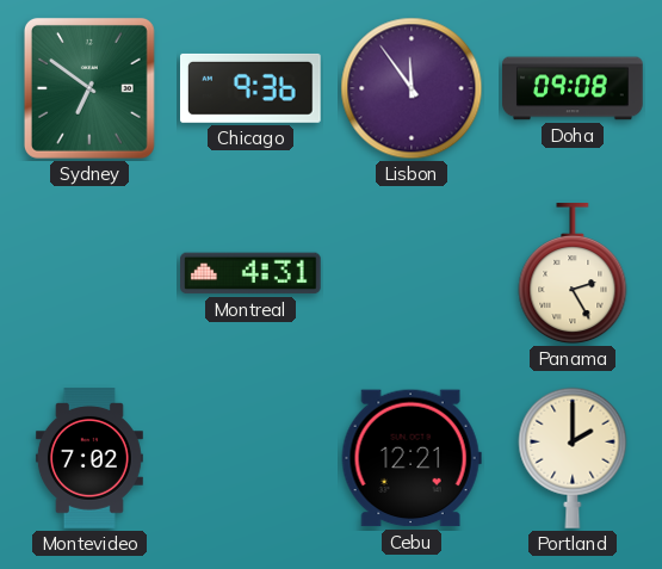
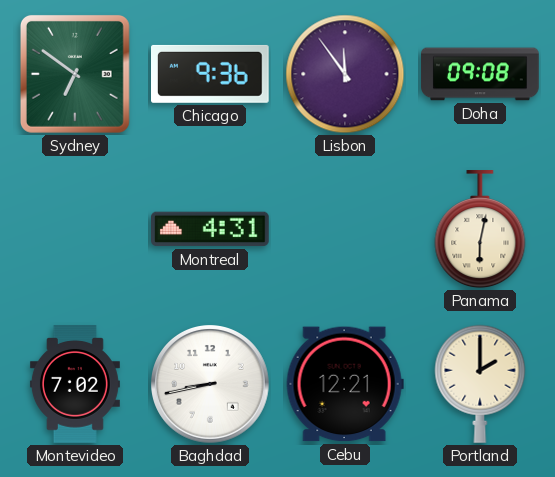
Panama: 2:25 -> 6:02
Baghdad: none -> 8:43
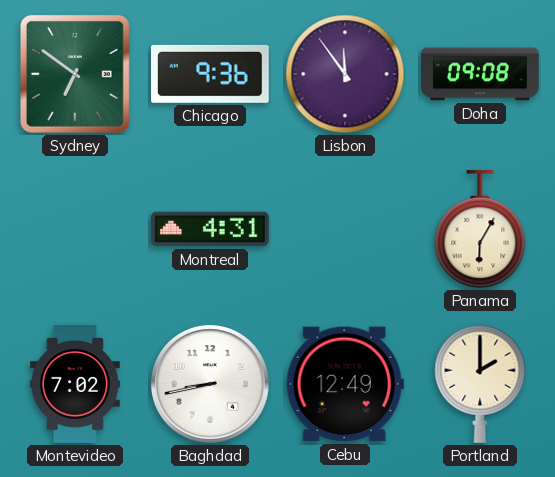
Panama: 6:02 -> 6:05
Cebu: 12:21 -> 12:49
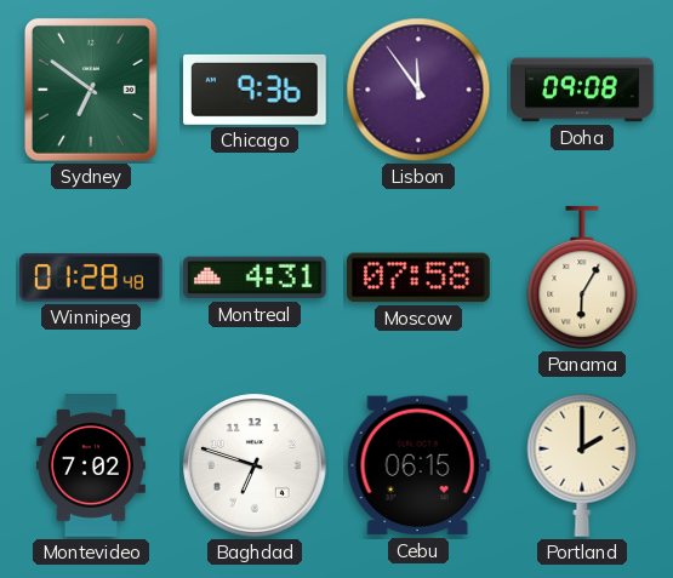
Winnipeg: none -> 01:28
Moscow: none -> 07:58
Baghdad: 8:43 -> 6:48
Cebu: 12:49 -> 06:15
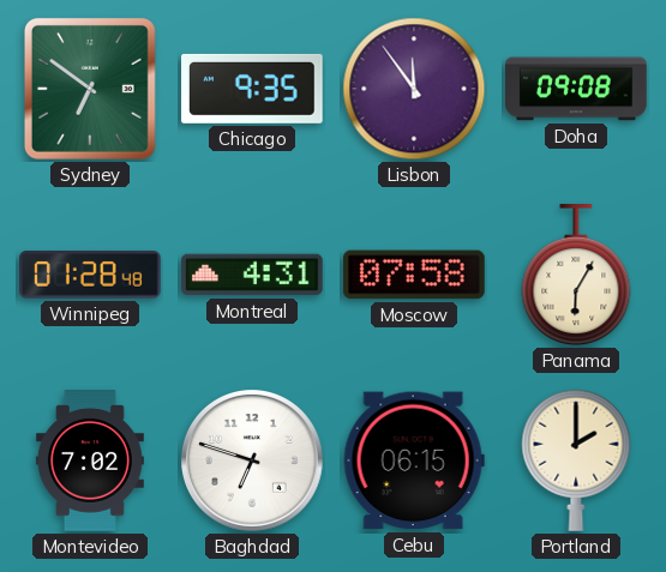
Chicago: 9:36 -> 9:35
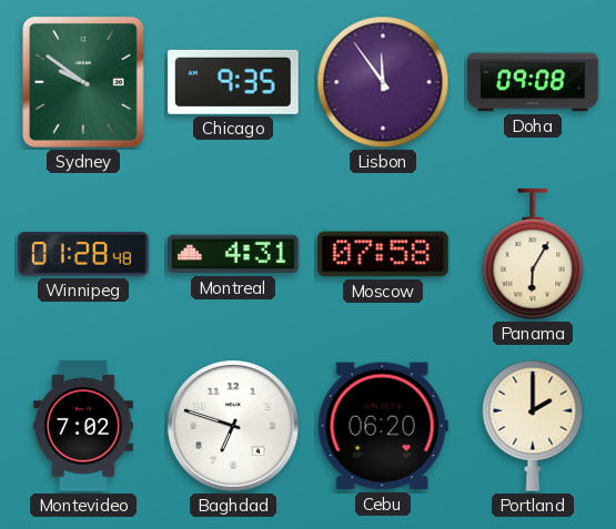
Sydney: 6:51 -> 9:51
Cebu: 06:15 -> 06:20
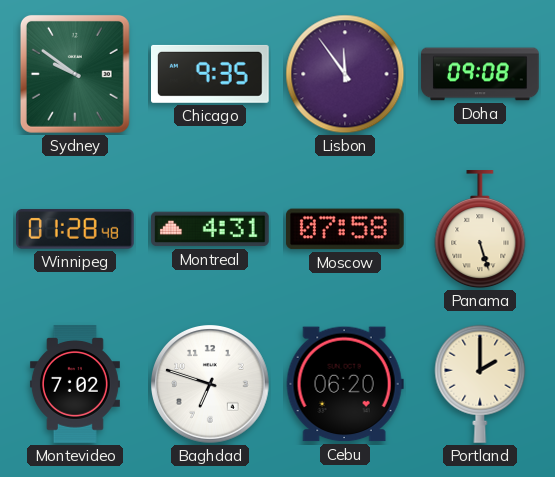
Panama: 6:05 -> 5:27
